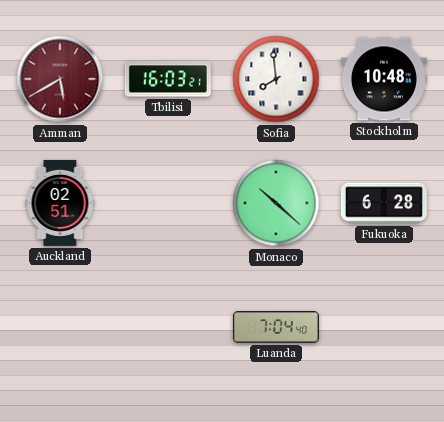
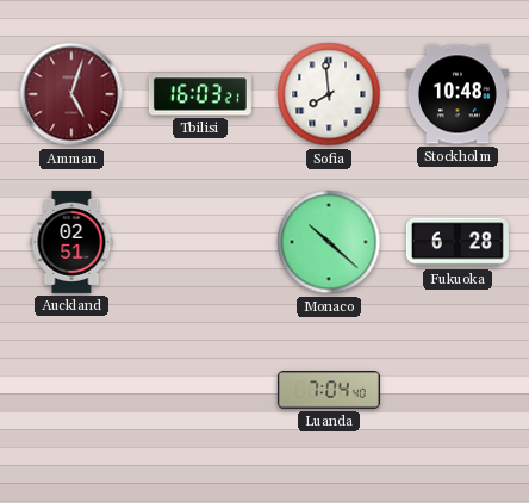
Amman: 5:40 -> 5:03
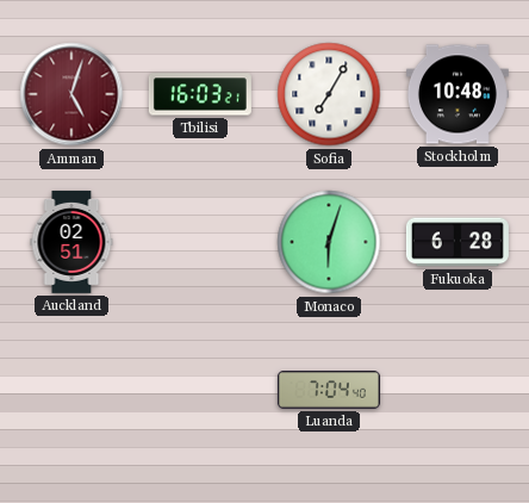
Sofia: 7:59 -> 7:05
Monaco: 10:22 -> 6:03
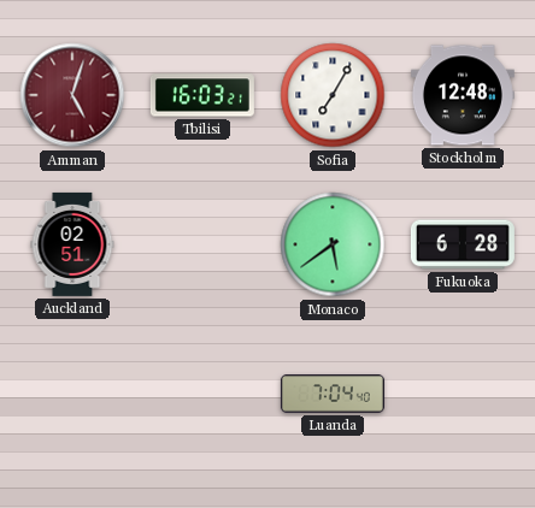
Stockholm: 10:48 -> 12:48
Monaco: 6:03 -> 5:39
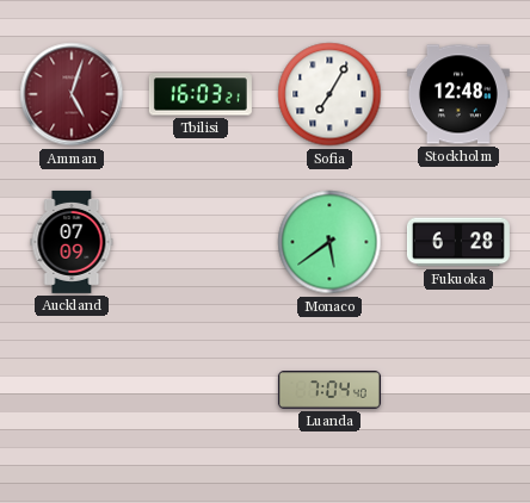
Auckland: 02:51 -> 07:09
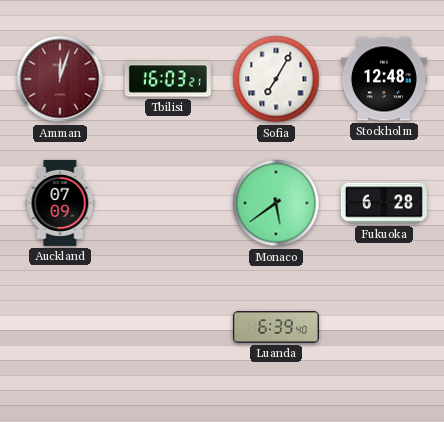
Amman: 5:03 -> 12:03
Luanda: 7:04 -> 6:39
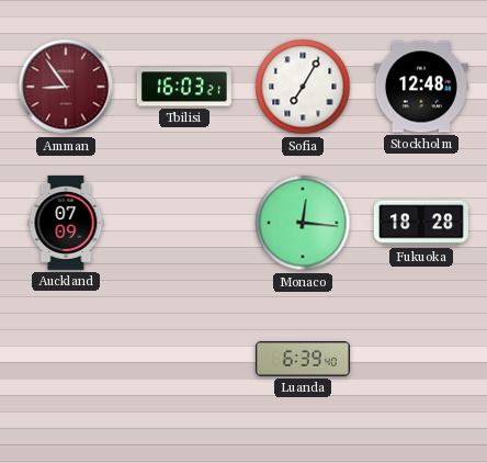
Amman: 12:03 -> 8:54
Monaco: 5:39 -> 12:16
Fukuoka: 6:28 -> 18:28
